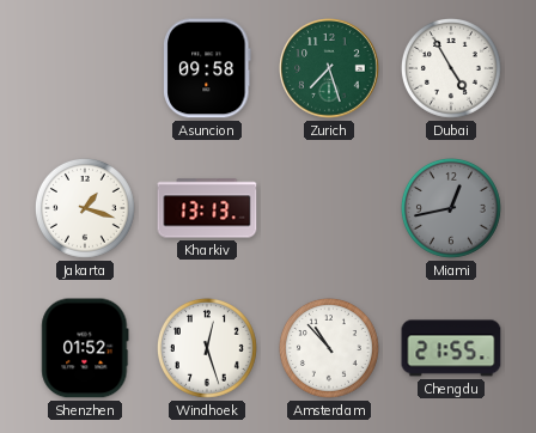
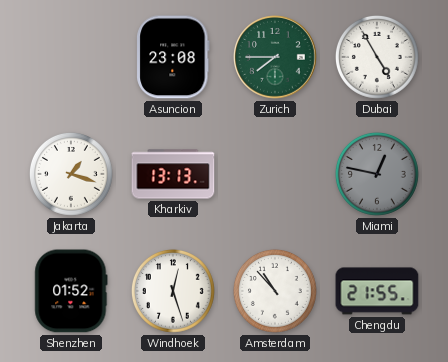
Asuncion: 09:58 -> 23:08
Zurich: 7:27 -> 7:45
Miami: 12:43 -> 12:47
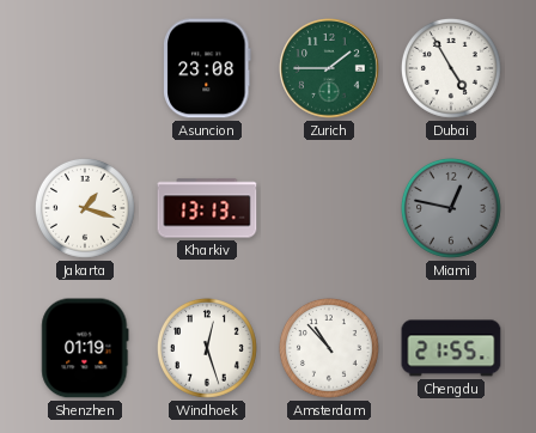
Zurich: 7:45 -> 1:45
Shenzhen: 01:52 -> 01:19
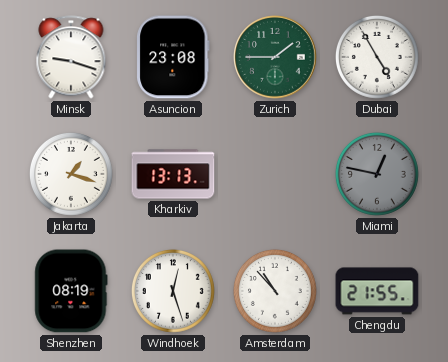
Minsk: none -> 9:18
Shenzhen: 01:19 -> 08:19
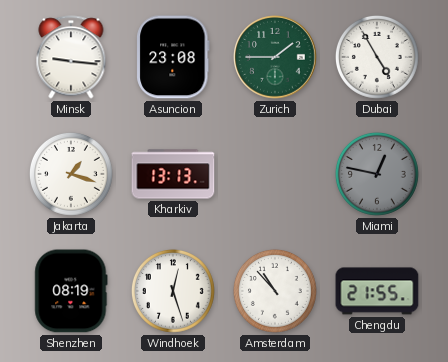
Minsk: 9:18 -> 9:16
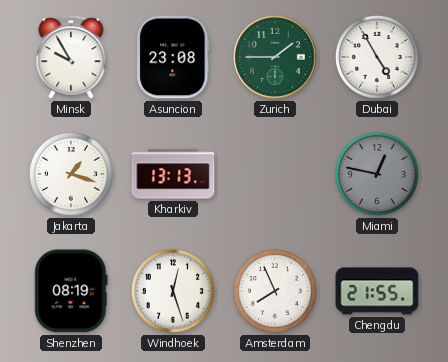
Minsk: 9:16 -> 9:55
Amsterdam: 10:53 -> 7:56
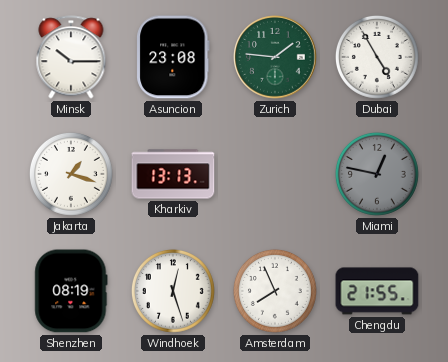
Minsk: 9:55 -> 10:15
Zurich: 1:45 -> 1:46
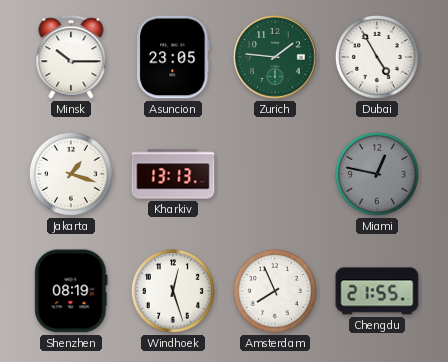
Asuncion: 23:08 -> 23:05
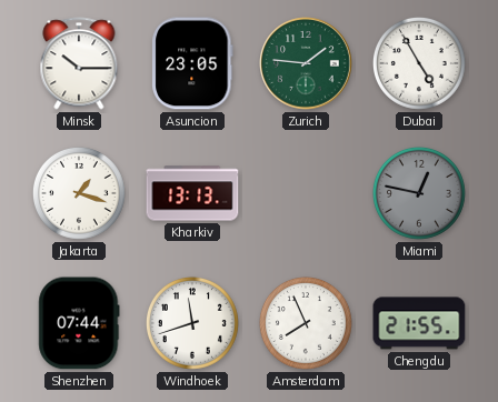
Shenzhen: 08:19 -> 07:44
Windhoek: 12:27 -> 11:42
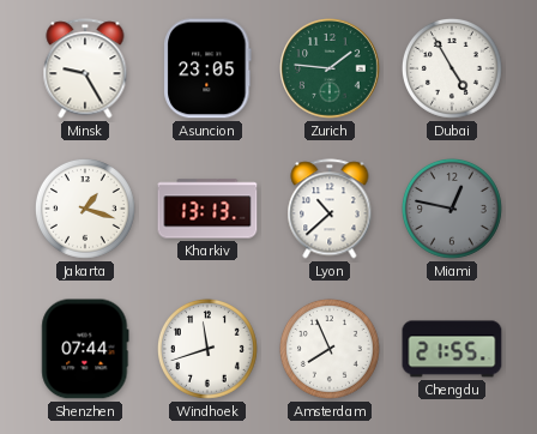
Minsk: 10:15 -> 9:25
Lyon: none -> 10:38
